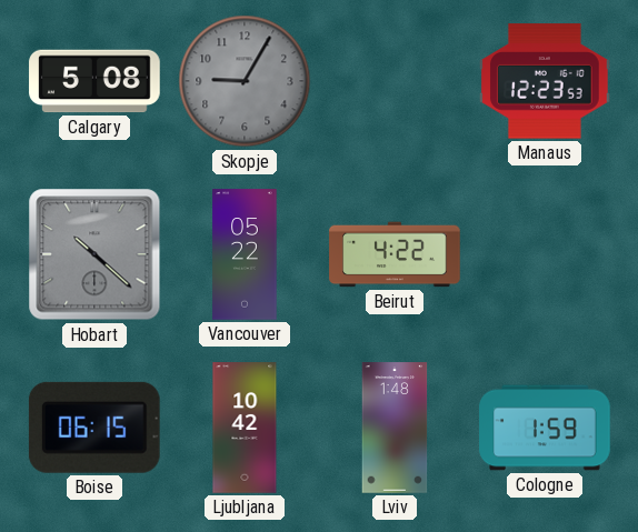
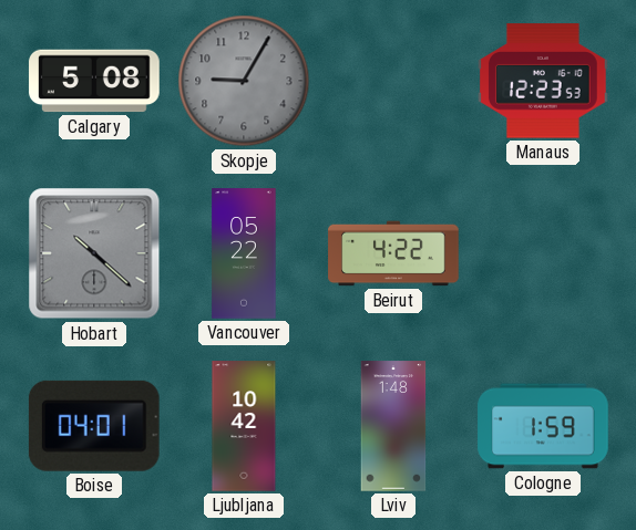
Boise: 06:15 -> 04:01
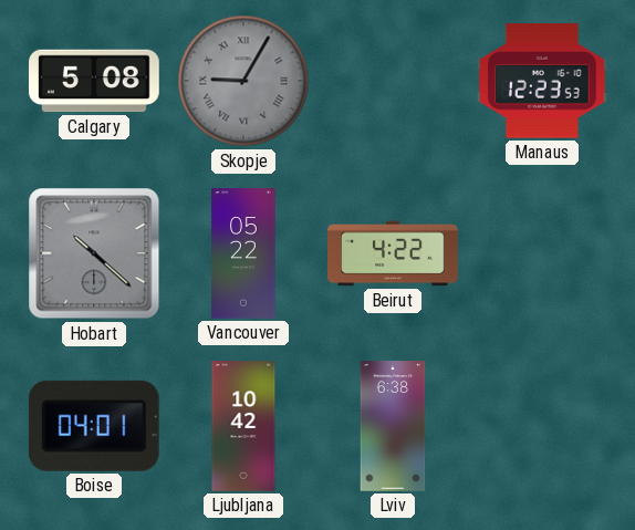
Skopje numerals: Arabic -> Roman
Lviv: 1:48 -> 6:38
Cologne: 1:59 -> none
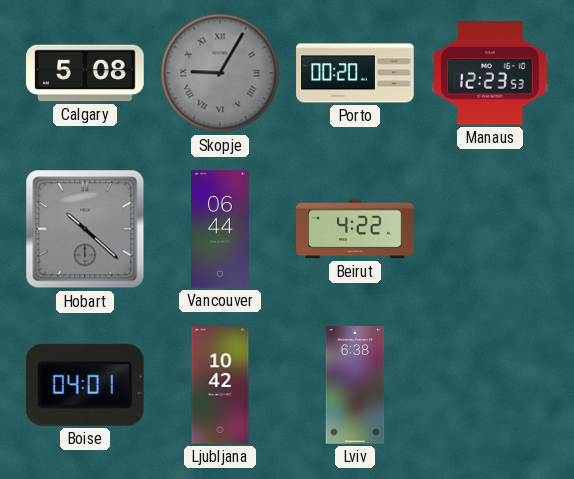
Porto: none -> 00:20
Vancouver: 05:22 -> 06:44
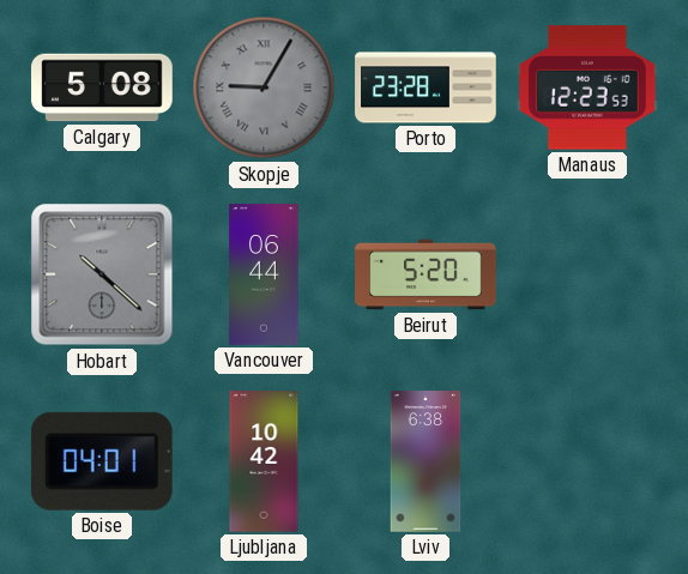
Porto: 00:20 -> 23:28
Beirut: 4:22 -> 5:20
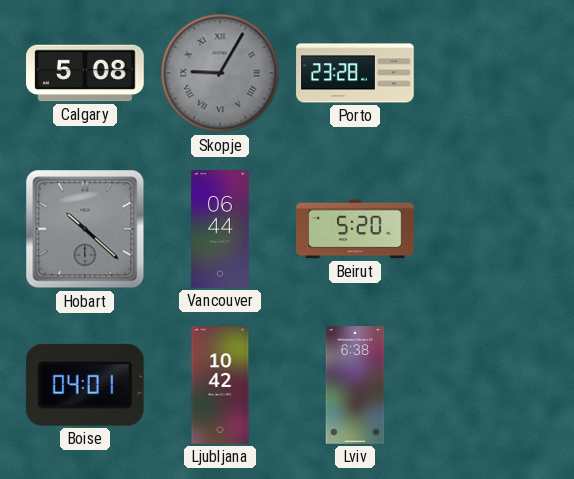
Manaus: 12:23 -> none
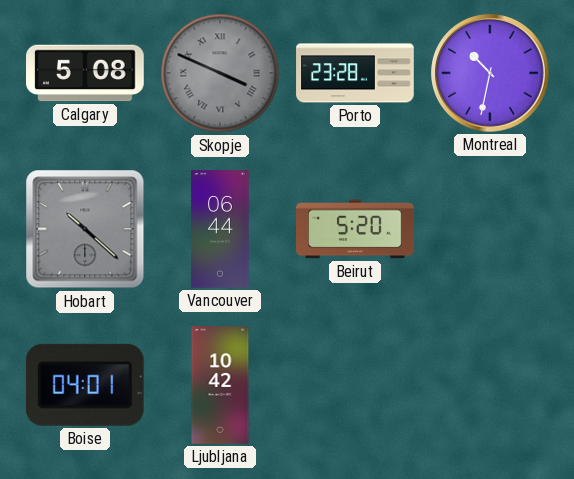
Skopje: 9:05 -> 3:49
Montreal: none -> 10:32
Lviv: 6:38 -> none
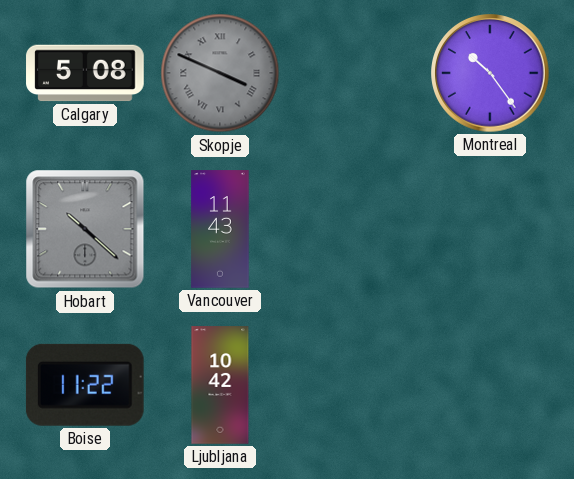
Porto: 23:28 -> none
Montreal: 10:32 -> 10:24
Vancouver: 06:44 -> 11:43
Beirut: 5:20 -> none
Boise: 04:01 -> 11:22
